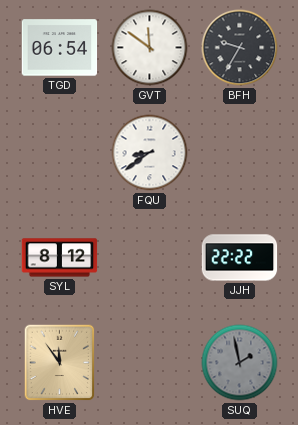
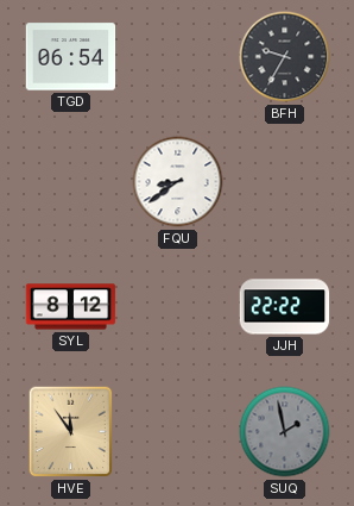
GVT: 11:51 -> none
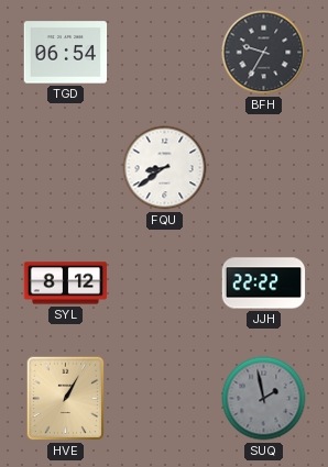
HVE: 11:54 -> 1:05
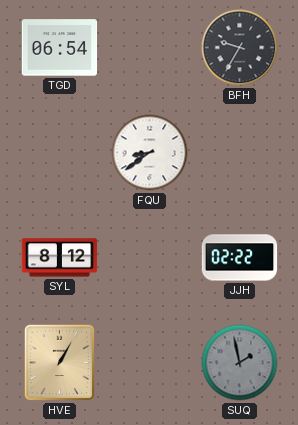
JJH: 22:22 -> 02:22
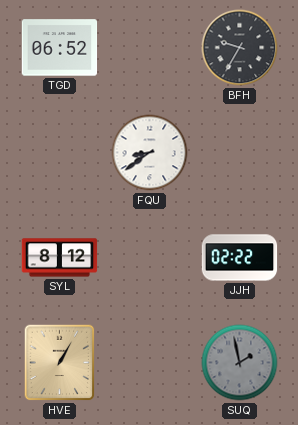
TGD: 06:54 -> 06:52
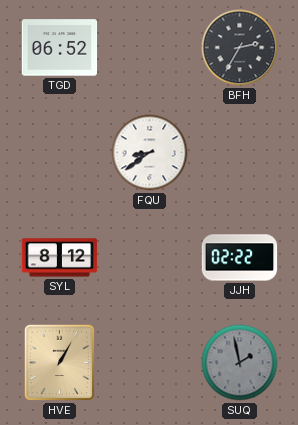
BFH: 9:35 -> 2:35
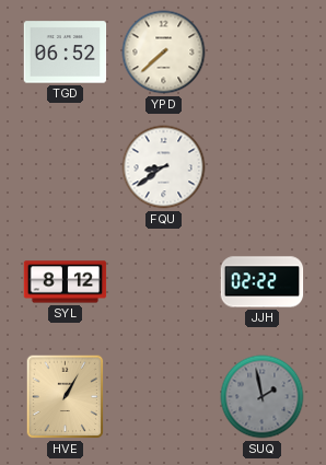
YPD: none -> 7:38
BFH: 2:35 -> none
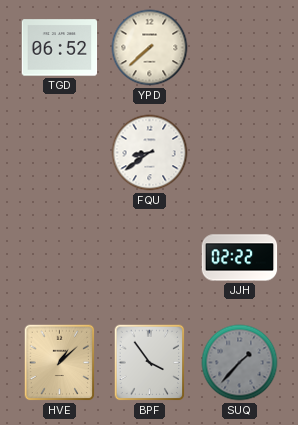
SYL: 8:12 -> none
HVE: 1:05 -> 1:08
BPF: none -> 3:54
SUQ: 1:58 -> 1:37
